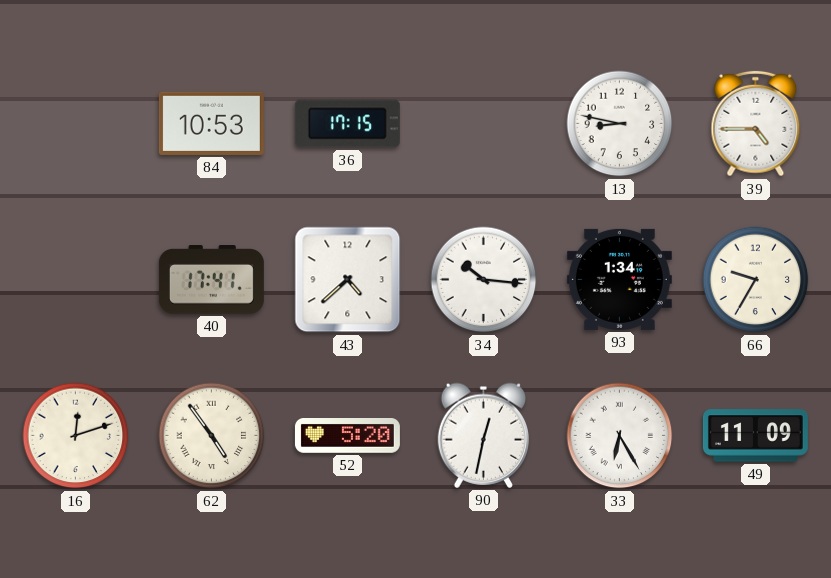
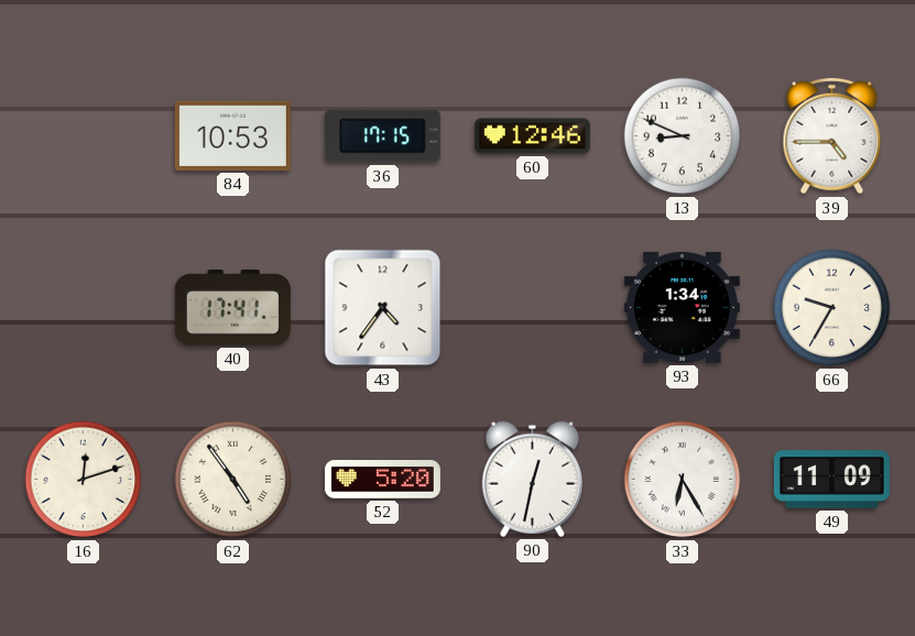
60: none -> 12:46
13: 8:47 -> 8:49
43: 4:38 -> 4:36
34: 10:16 -> none
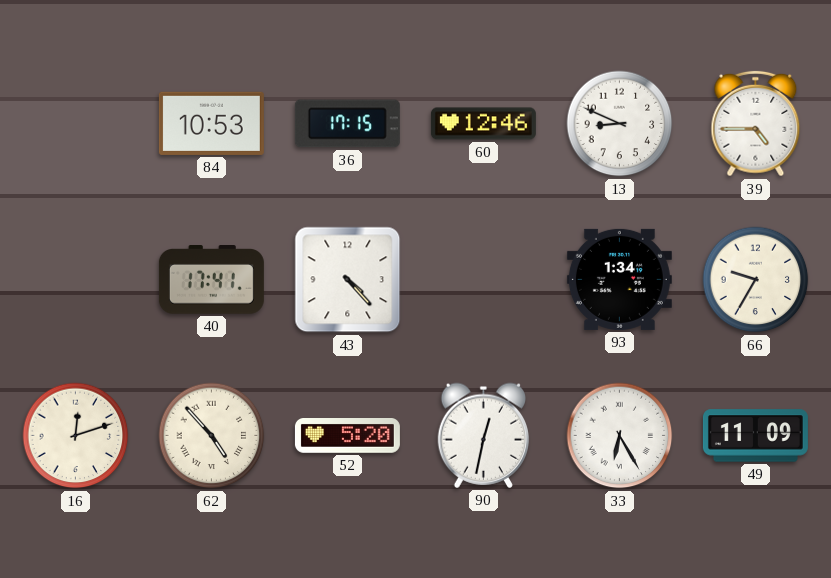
43: 4:36 -> 4:23
62: 4:54 -> 4:53
